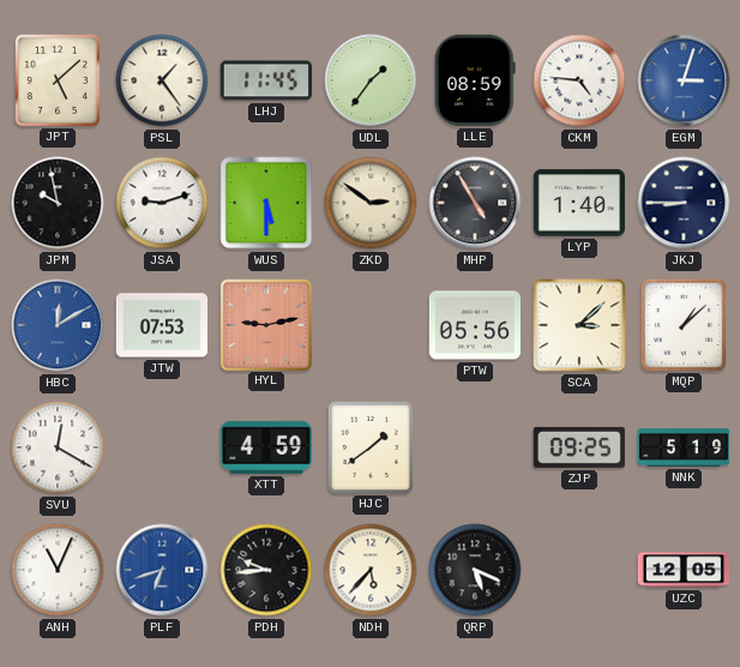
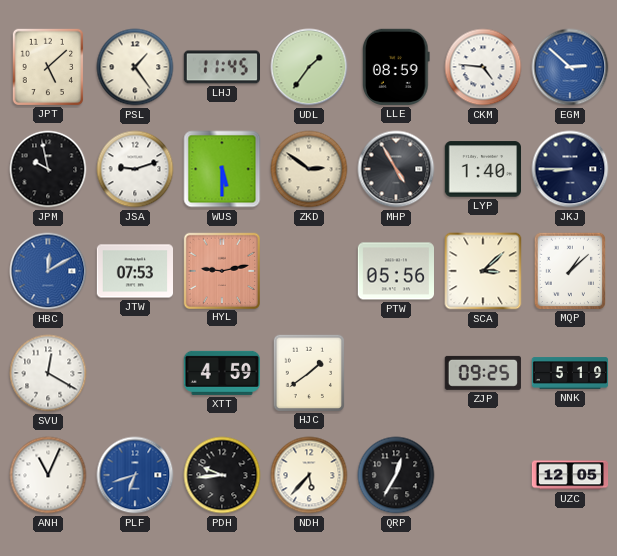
EGM: 3:03 -> 2:52
QRP: 5:19 -> 12:35
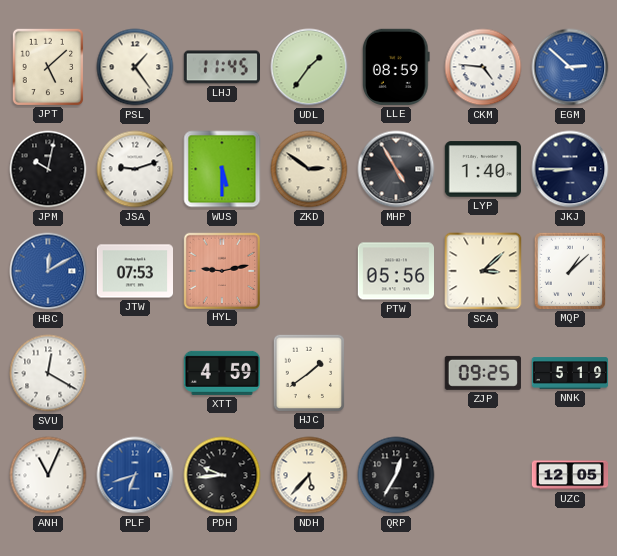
JPM: 9:58 -> 10:02
